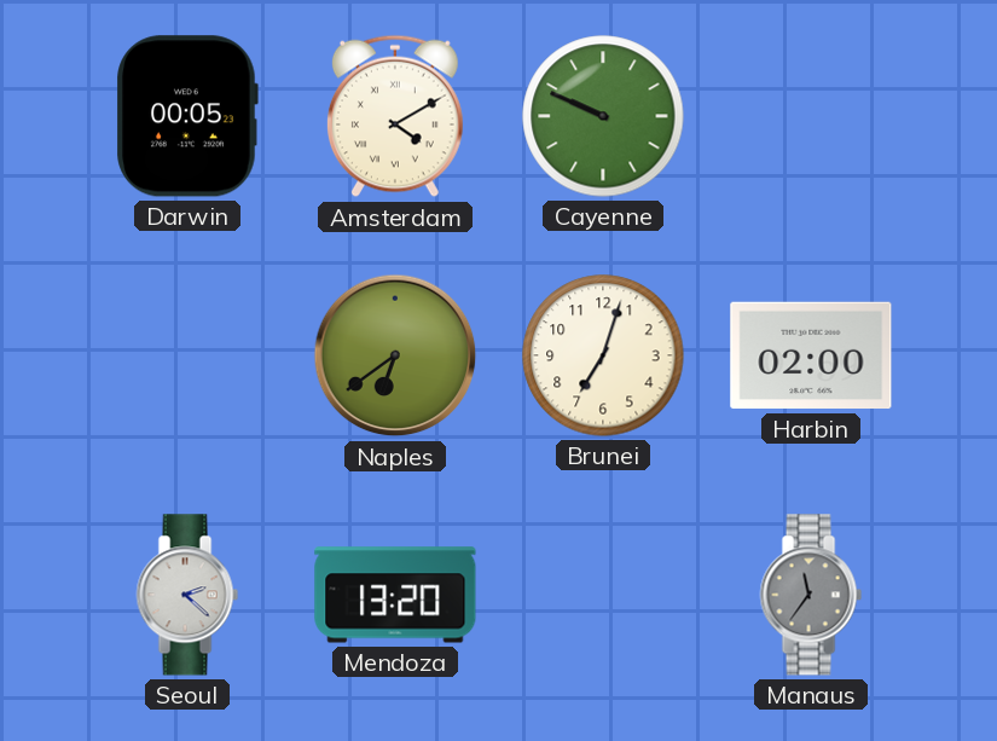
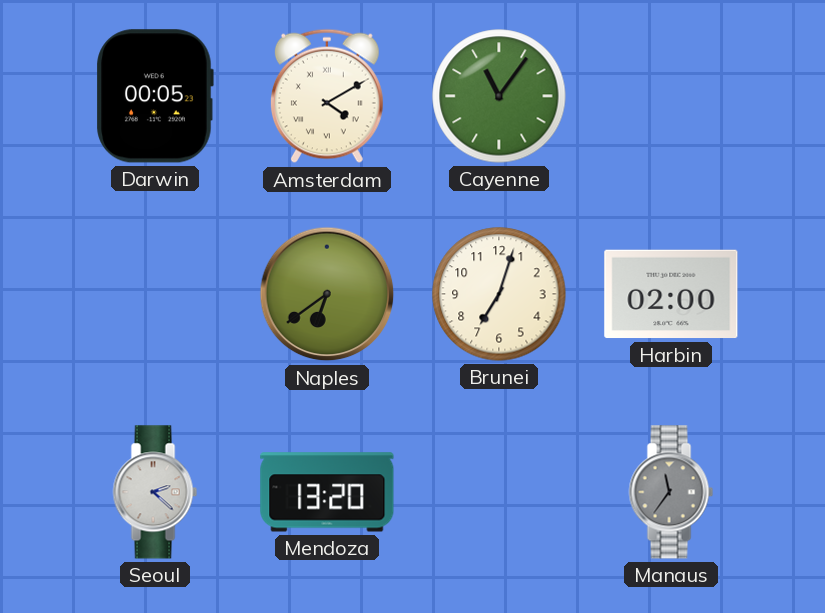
Cayenne: 9:49 -> 11:06
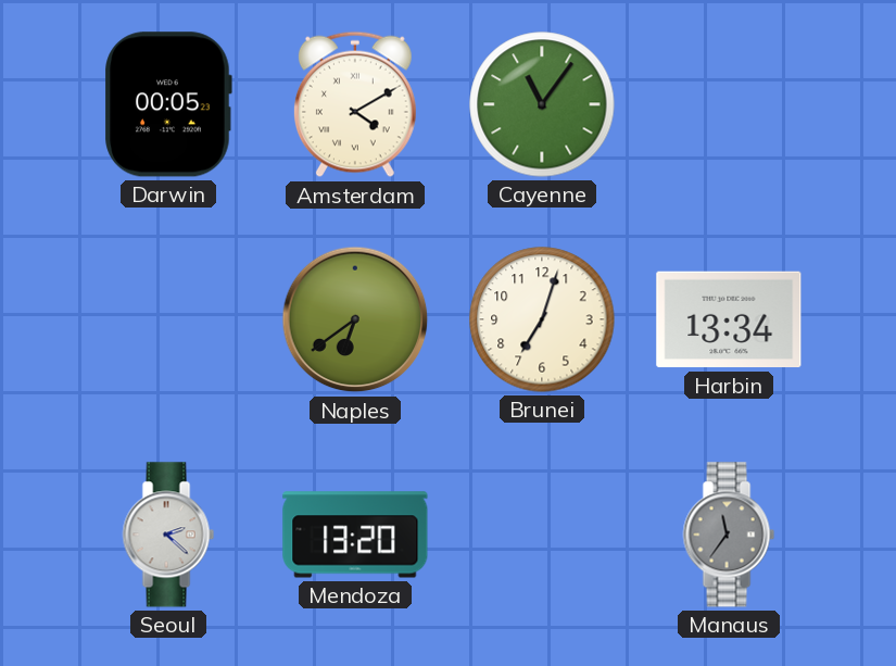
Harbin: 02:00 -> 13:34
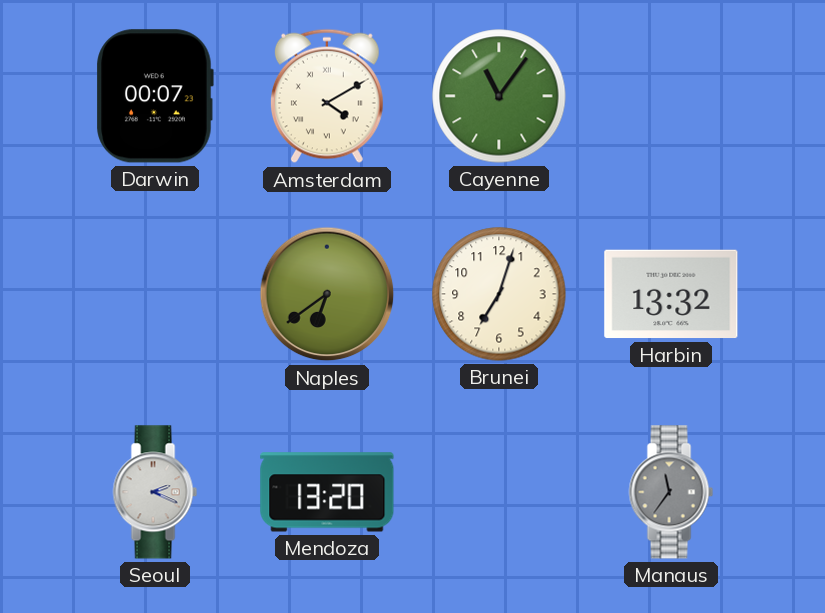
Darwin: 00:05 -> 00:07
Harbin: 13:34 -> 13:32
Seoul: 2:22 -> 2:19
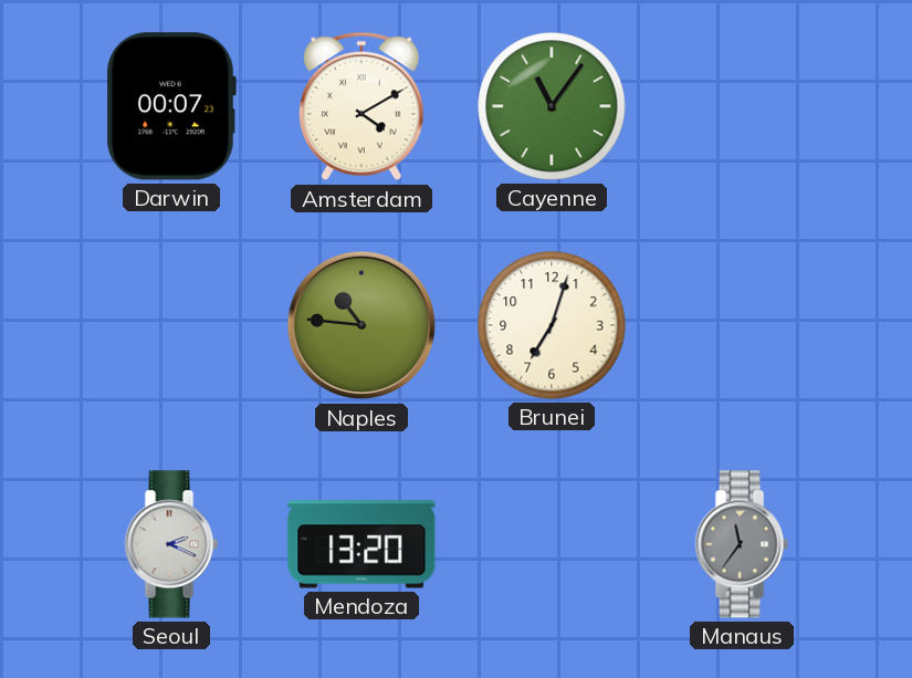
Naples: 6:39 -> 10:46
Harbin: 13:32 -> none
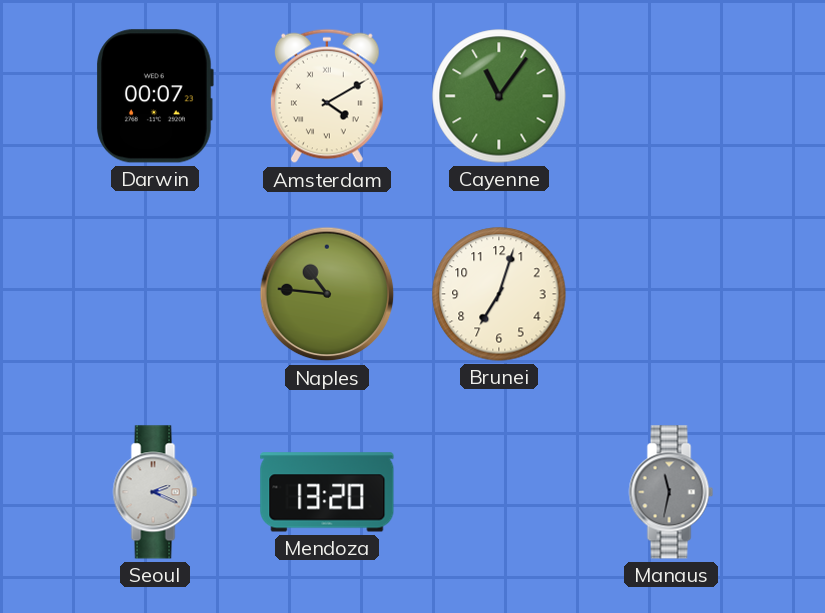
Manaus: 11:36 -> 11:32
